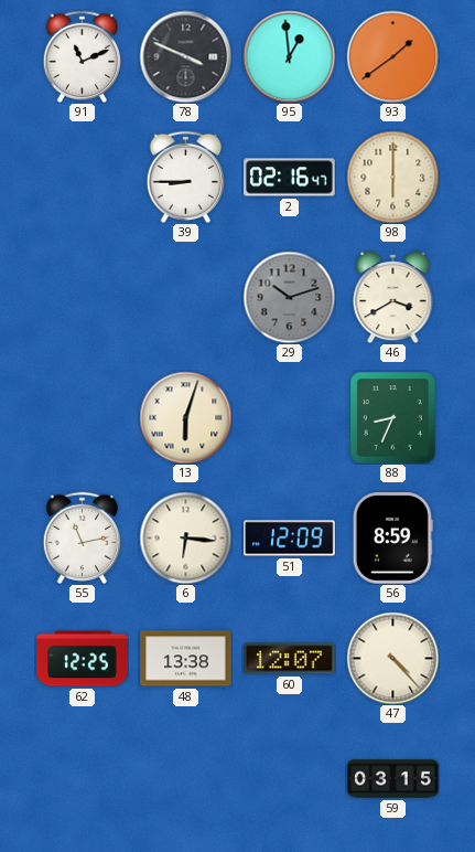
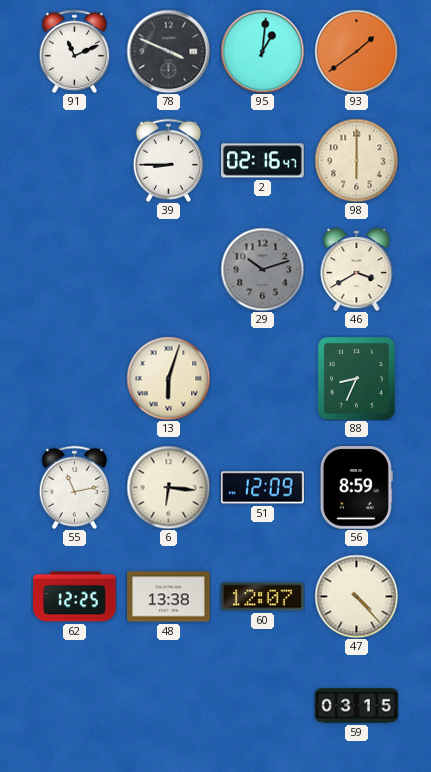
95: 12:59 -> 1:01
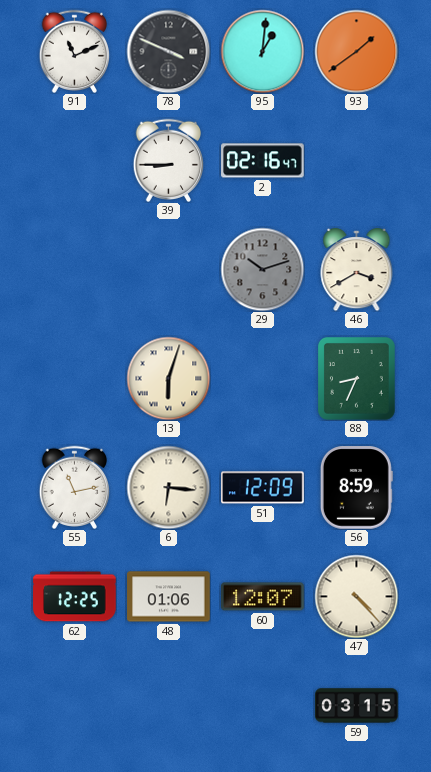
98: 6:00 -> none
48: 13:38 -> 01:06
